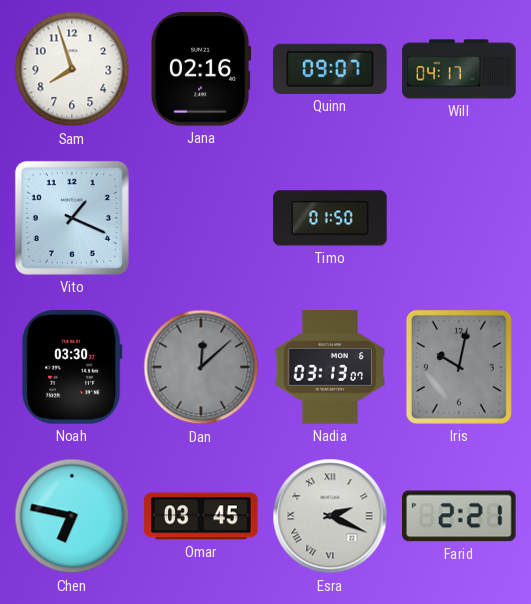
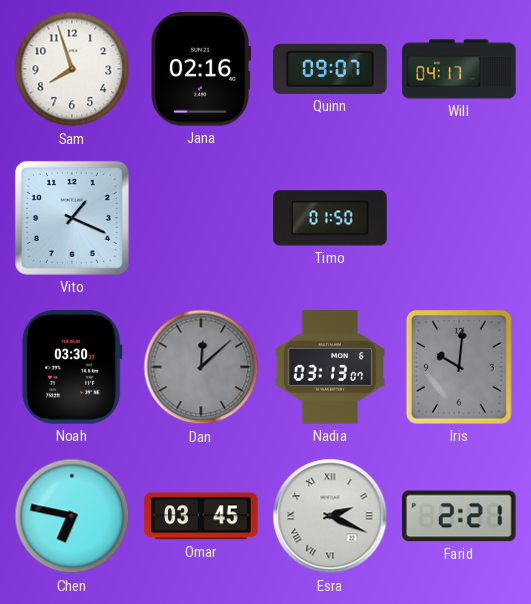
Iris: 10:02 -> 10:01
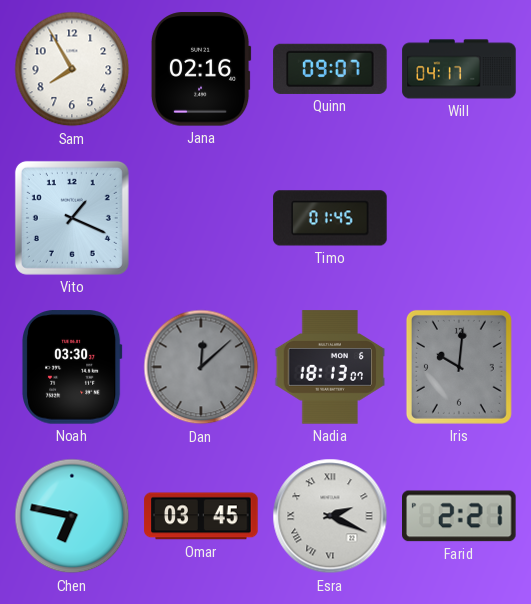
Sam: 7:57 -> 7:55
Timo: 01:50 -> 01:45
Nadia: 03:13 -> 18:13
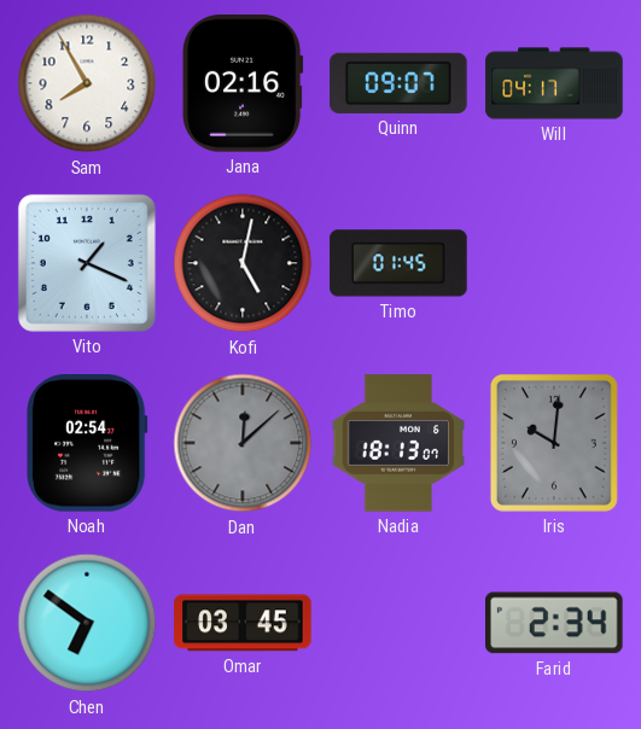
Kofi: none -> 5:02
Noah: 03:30 -> 02:54
Chen: 6:47 -> 6:51
Esra: 2:19 -> none
Farid: 2:21 -> 2:34
